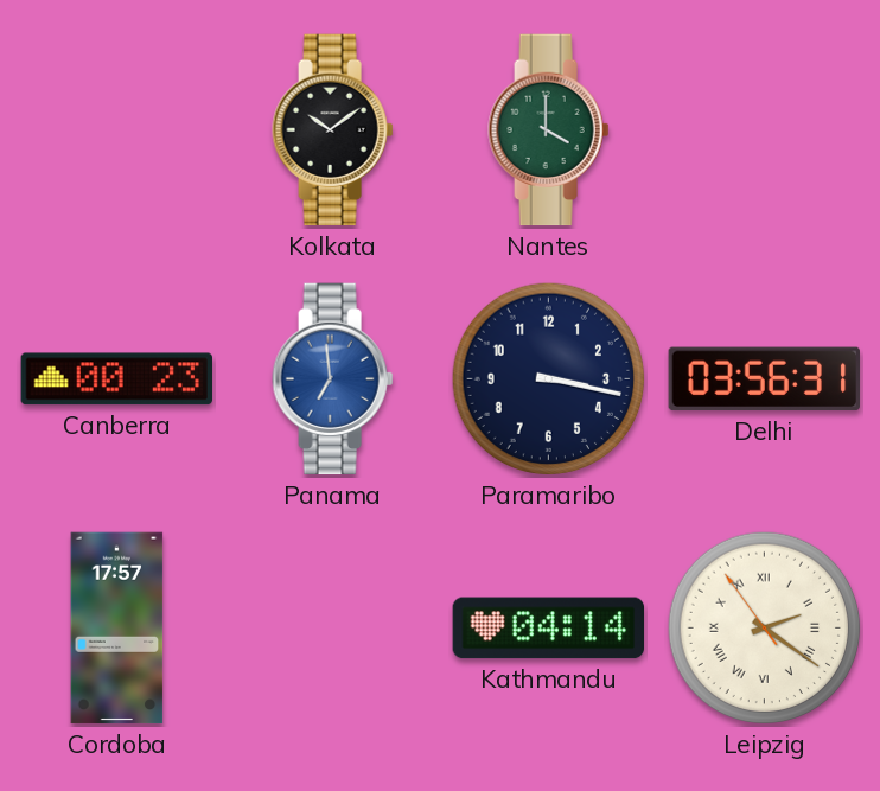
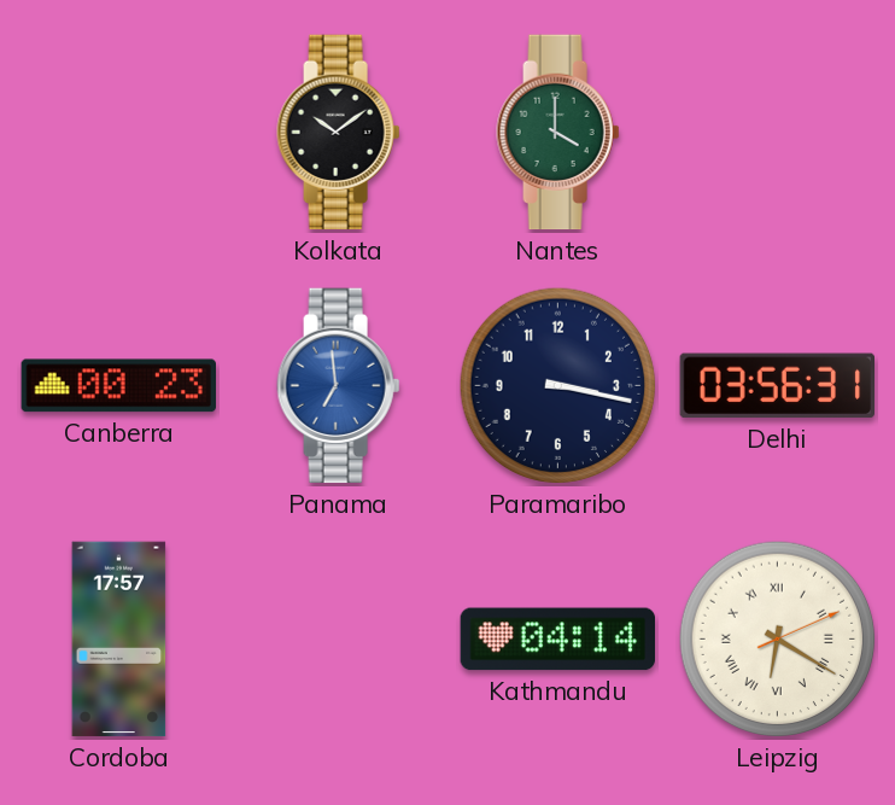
Leipzig: 2:20 -> 6:20
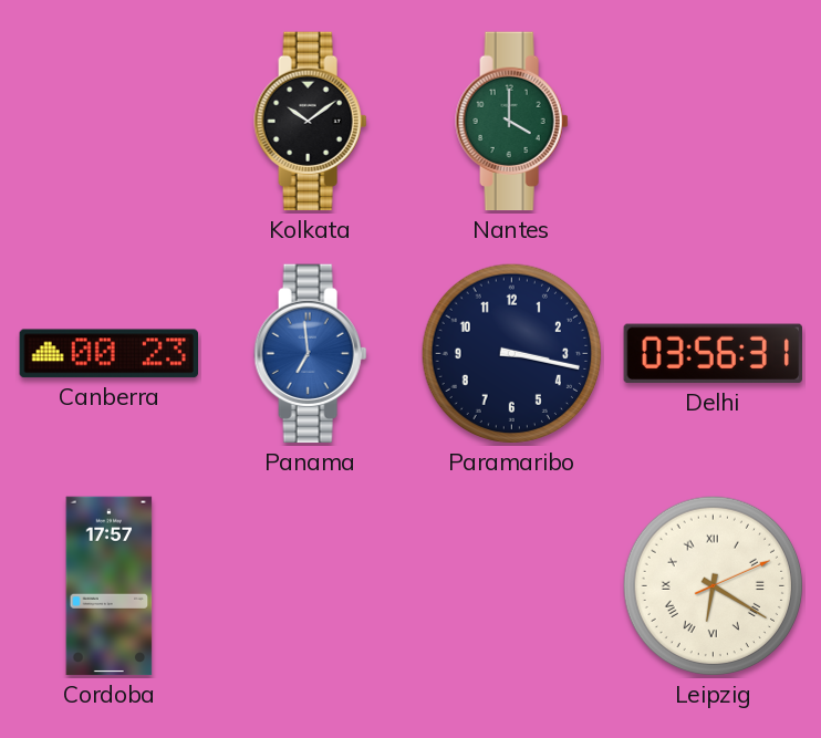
Kathmandu: 04:14 -> none
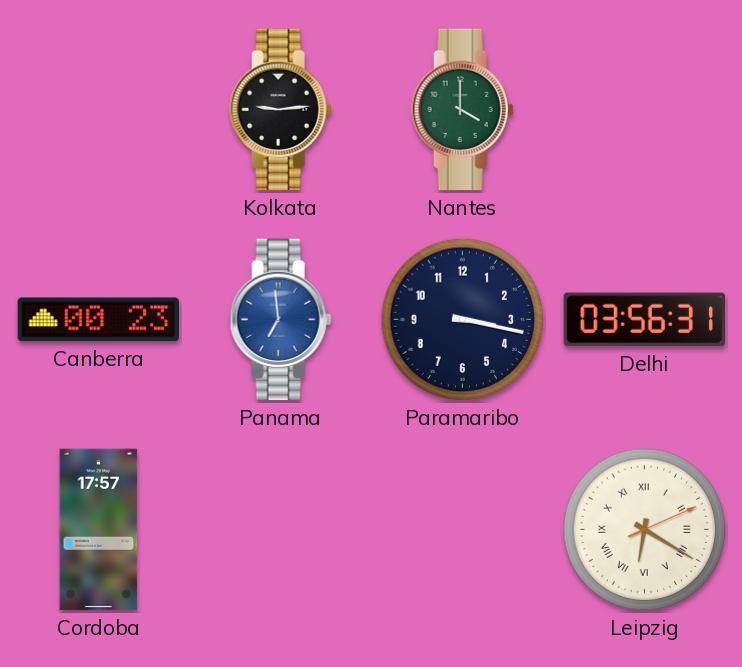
Kolkata: 10:09 -> 9:14
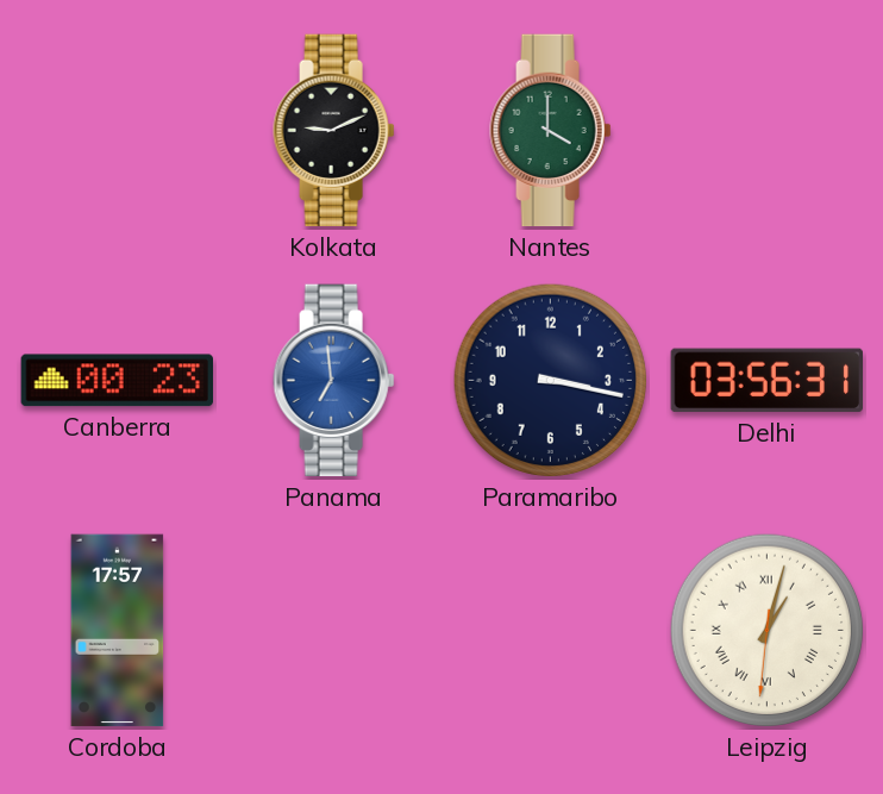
Kolkata: 9:14 -> 9:11
Leipzig: 6:20 -> 1:02
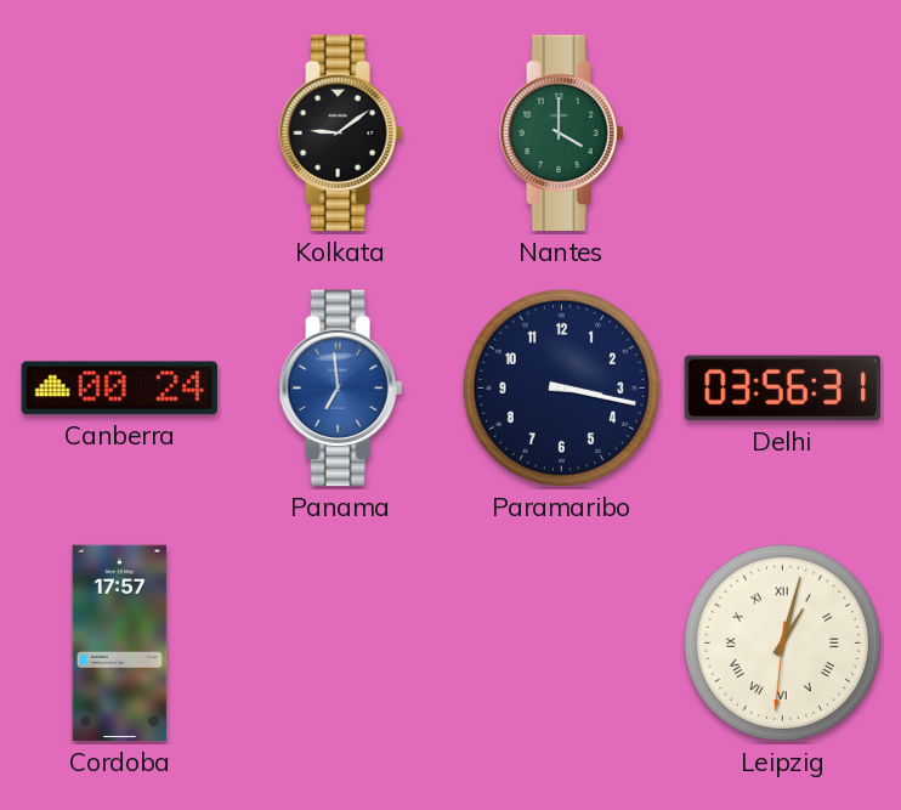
Kolkata: 9:11 -> 9:09
Canberra: 00:23 -> 00:24
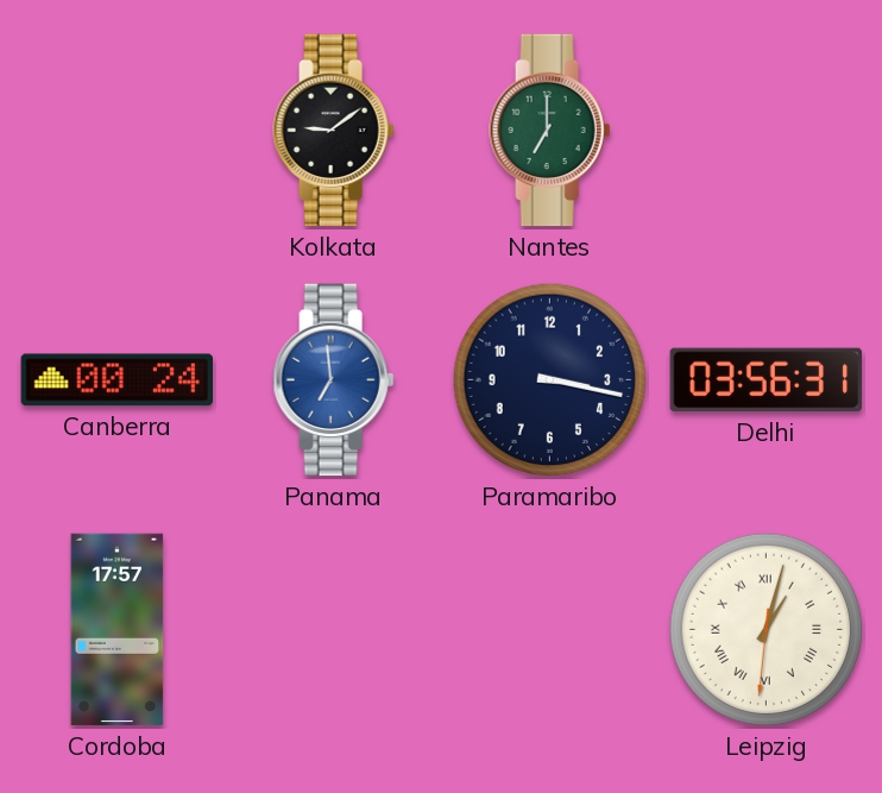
Nantes: 4:00 -> 7:00
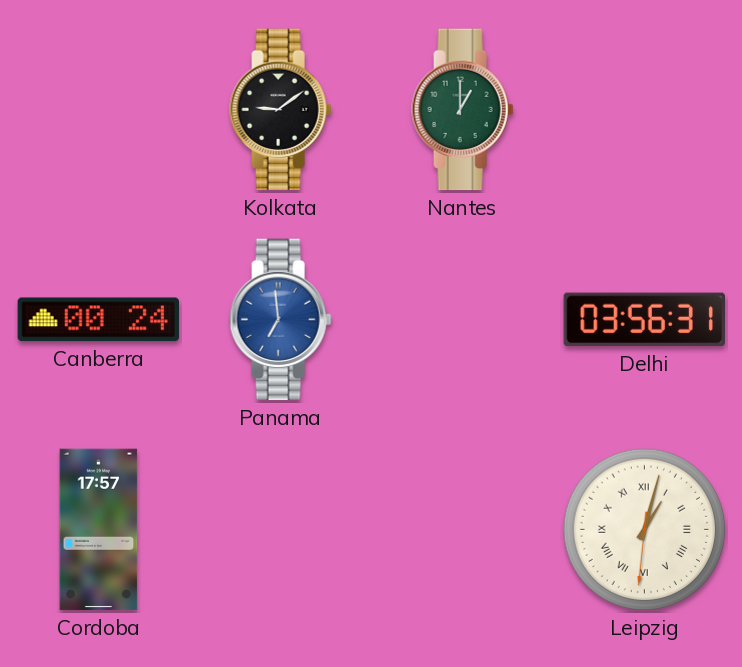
Nantes: 7:00 -> 1:00
Paramaribo: 3:17 -> none
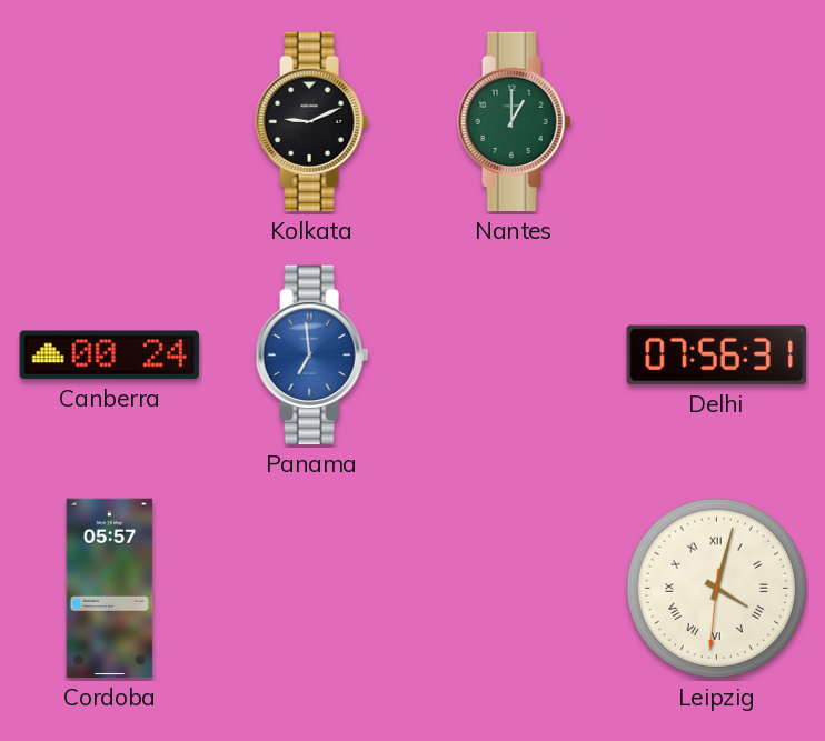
Kolkata: 9:09 -> 9:11
Delhi: 03:56 -> 07:56
Cordoba: 17:57 -> 05:57
Leipzig: 1:02 -> 4:02
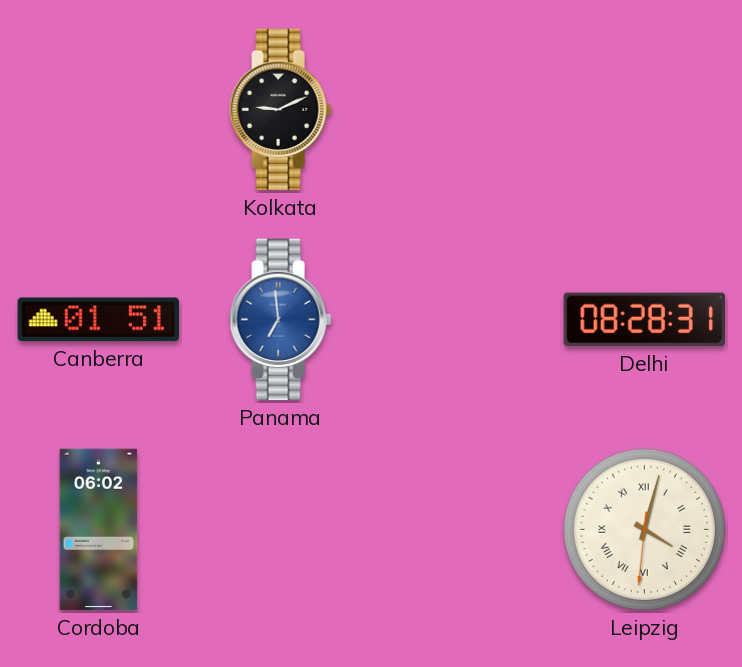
Nantes: 1:00 -> none
Canberra: 00:24 -> 01:51
Delhi: 07:56 -> 08:28
Cordoba: 05:57 -> 06:02
